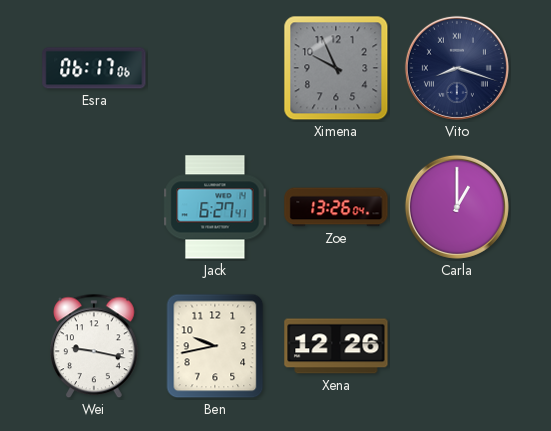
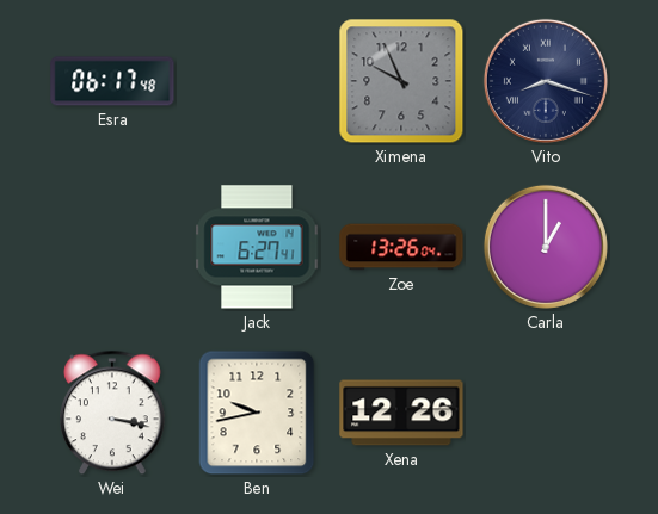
Esra: 06:17:06 -> 06:17:48
Wei: 9:17 -> 3:17
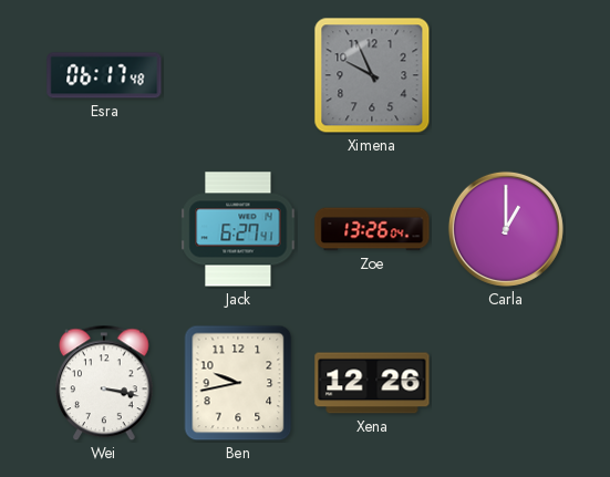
Vito: 8:18 -> none
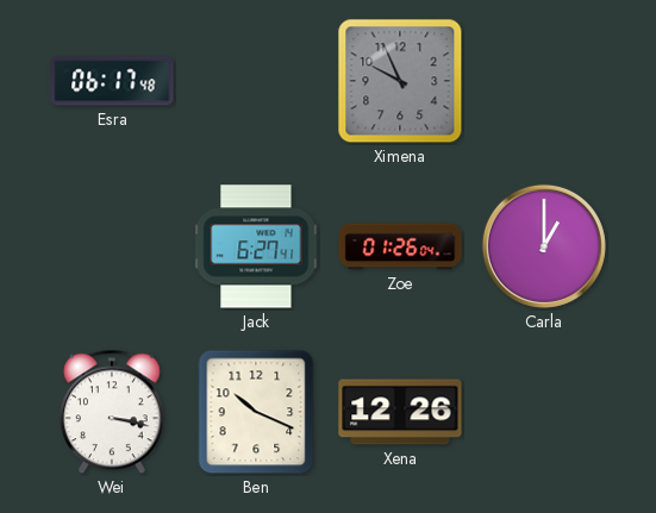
Zoe: 13:26 -> 01:26
Ben: 9:43 -> 10:19
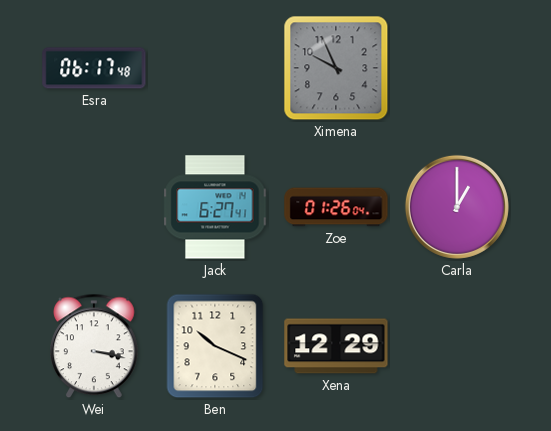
Xena: 12:26 -> 12:29
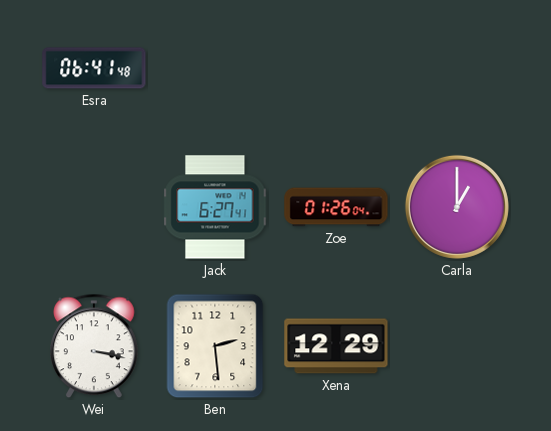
Esra: 06:17 -> 06:41
Ximena: 9:56 -> none
Ben: 10:19 -> 2:29
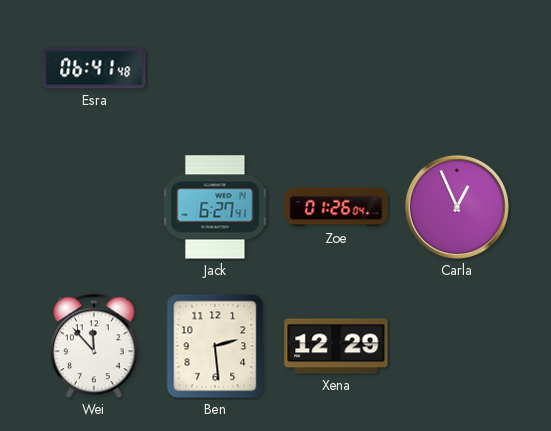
Carla: 1:00 -> 12:56
Wei: 3:17 -> 11:53
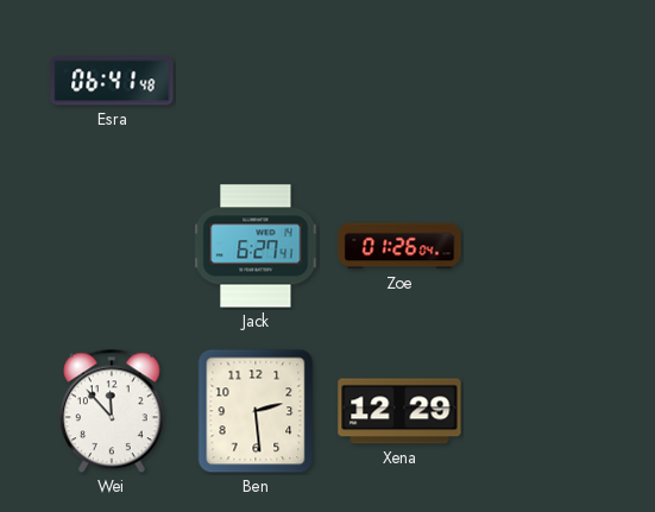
Carla: 12:56 -> none
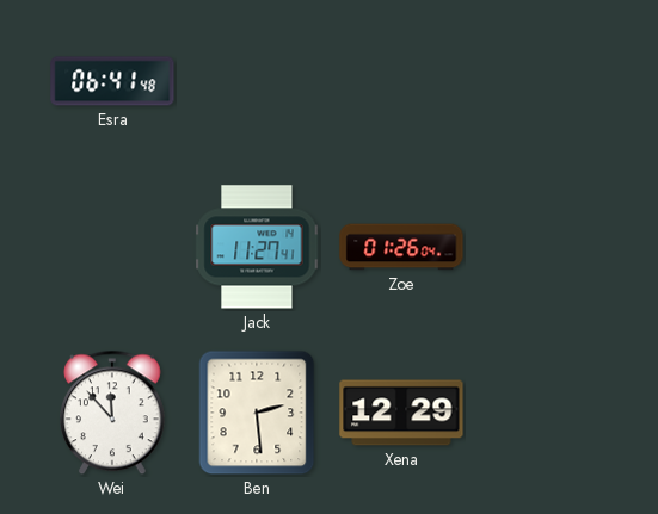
Jack: 6:27 -> 11:27
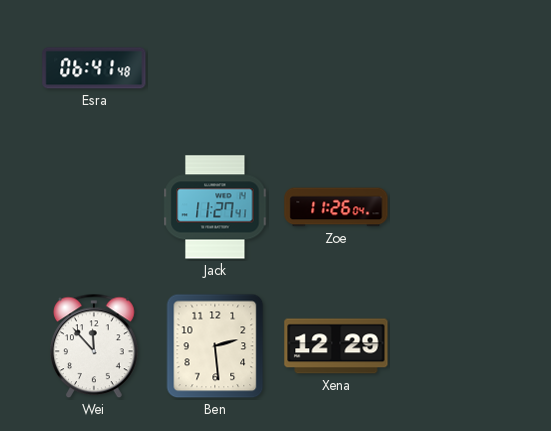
Zoe: 01:26 -> 11:26
